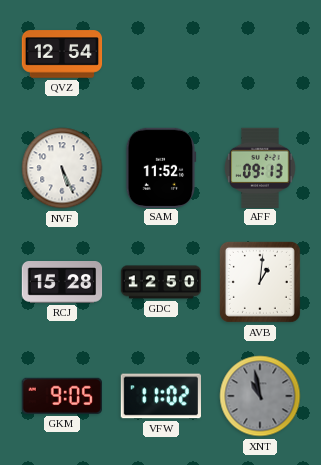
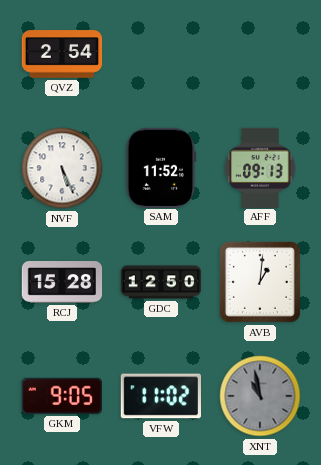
QVZ: 12:54 -> 2:54
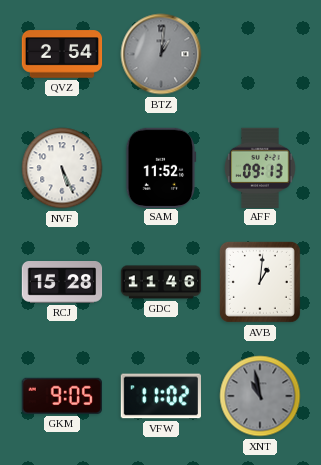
BTZ: none -> 1:01
GDC: 12:50 -> 11:46
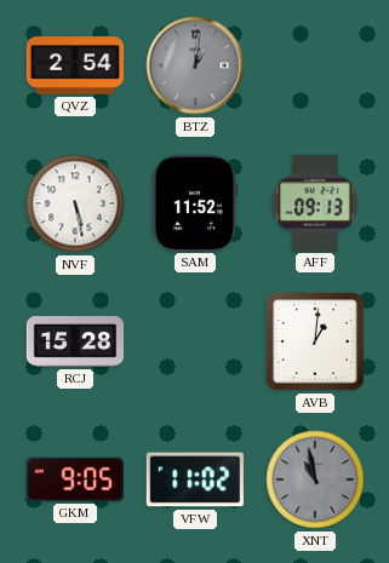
NVF: 5:26 -> 5:28
GDC: 11:46 -> none
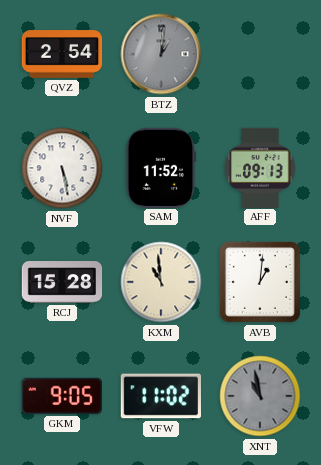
KXM: none -> 10:59
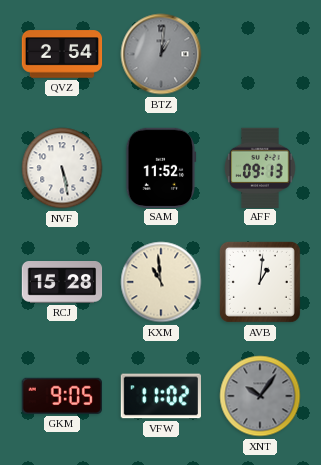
XNT: 10:58 -> 10:06
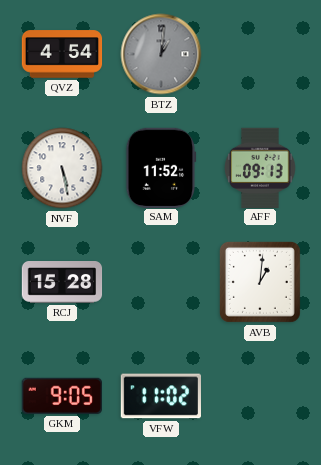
QVZ: 2:54 -> 4:54
KXM: 10:59 -> none
XNT: 10:06 -> none
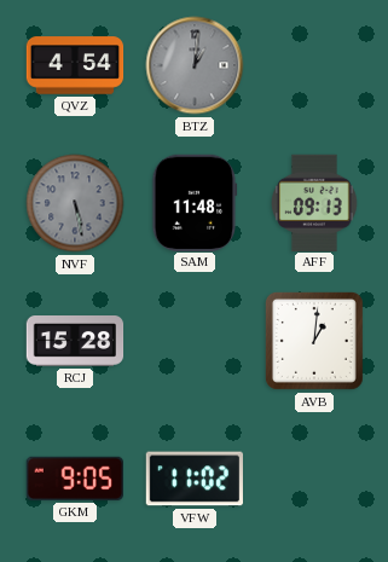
NVF dial: white -> grey
SAM: 11:52 -> 11:48
